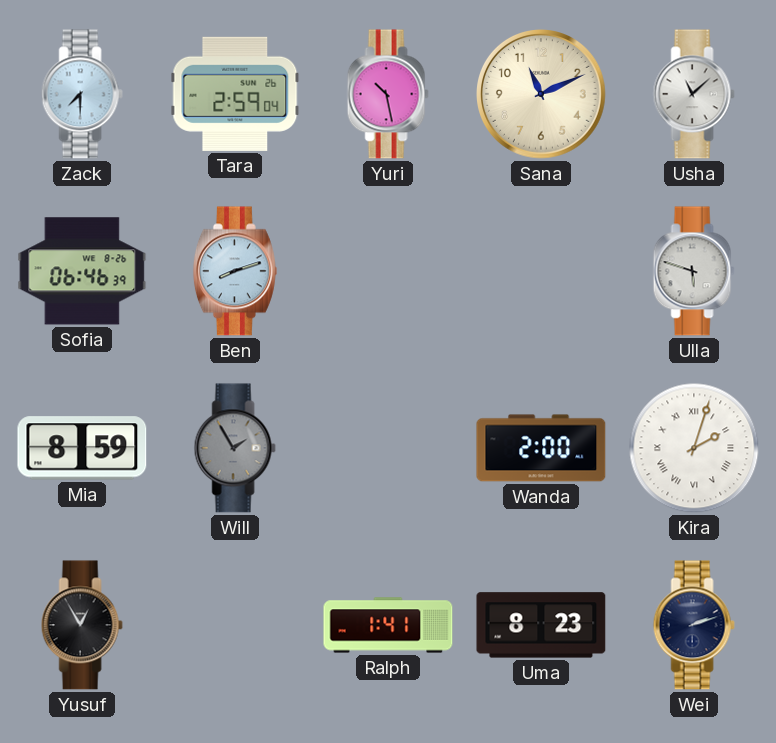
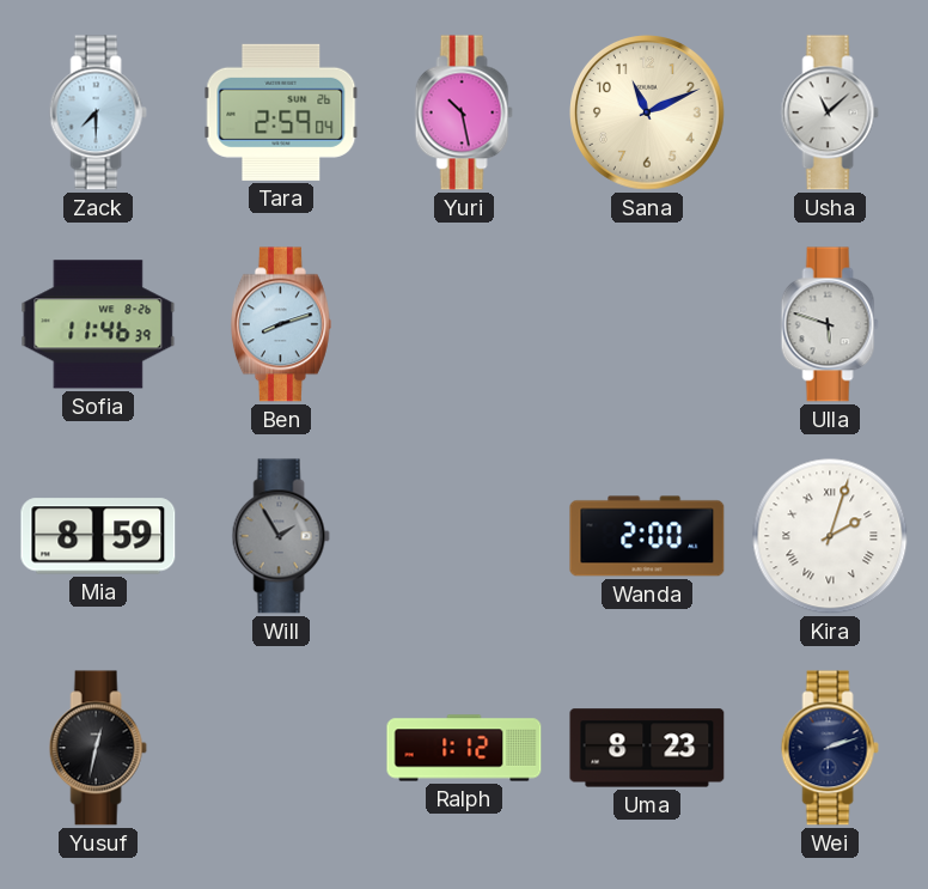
Sofia: 06:46 -> 11:46
Yusuf: 12:55 -> 12:32
Ralph: 1:41 -> 1:12
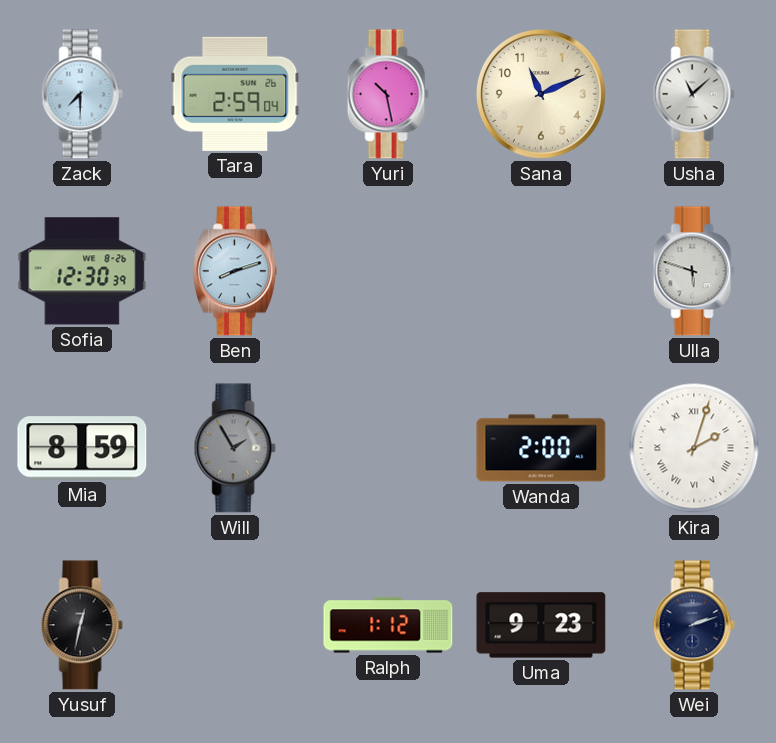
Sofia: 11:46 -> 12:30
Uma: 8:23 -> 9:23
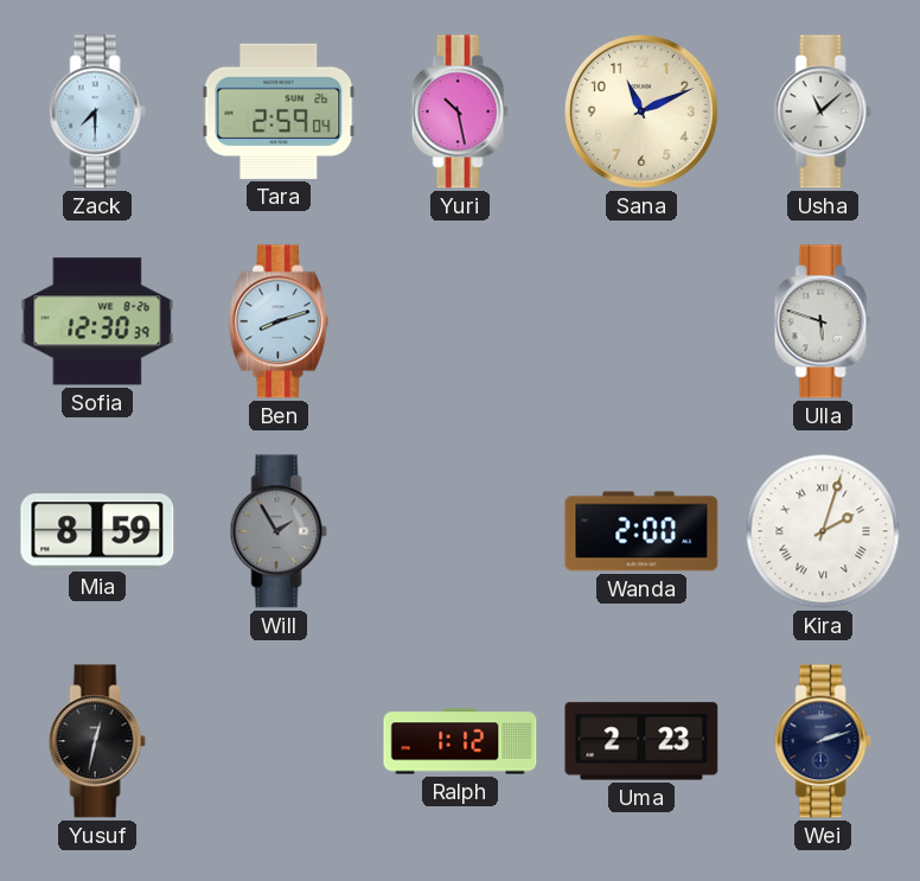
Uma: 9:23 -> 2:23
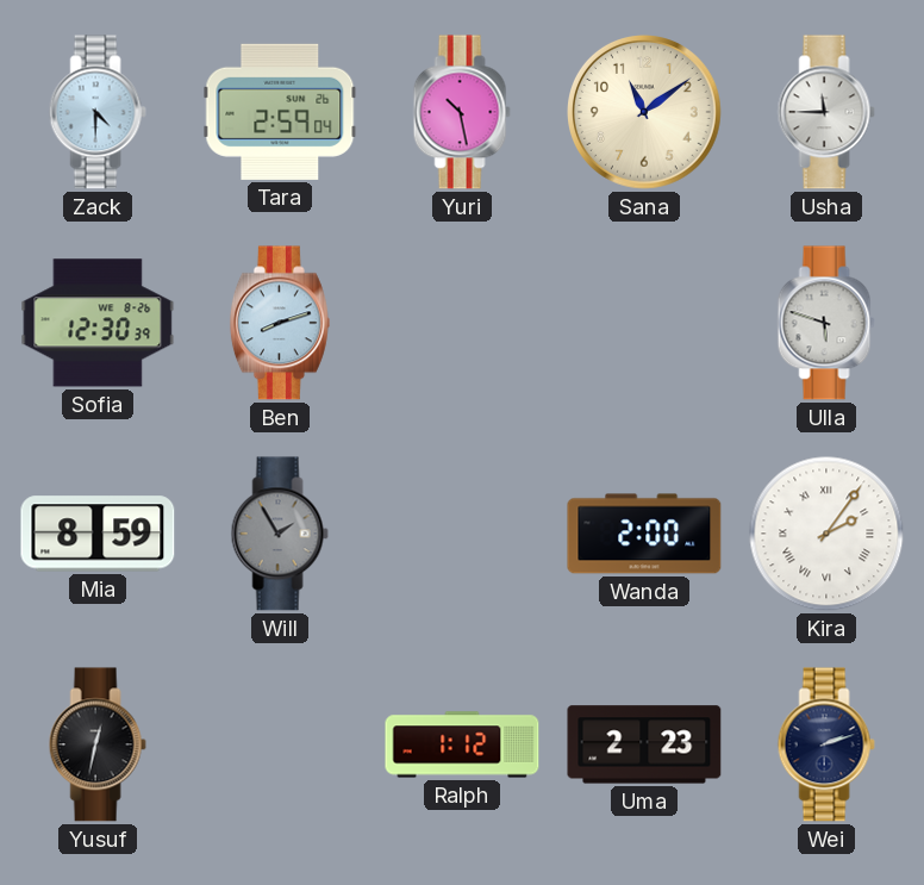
Zack: 7:30 -> 4:30
Sana: 11:11 -> 11:09
Usha: 11:08 -> 11:45
Kira: 2:03 -> 2:06
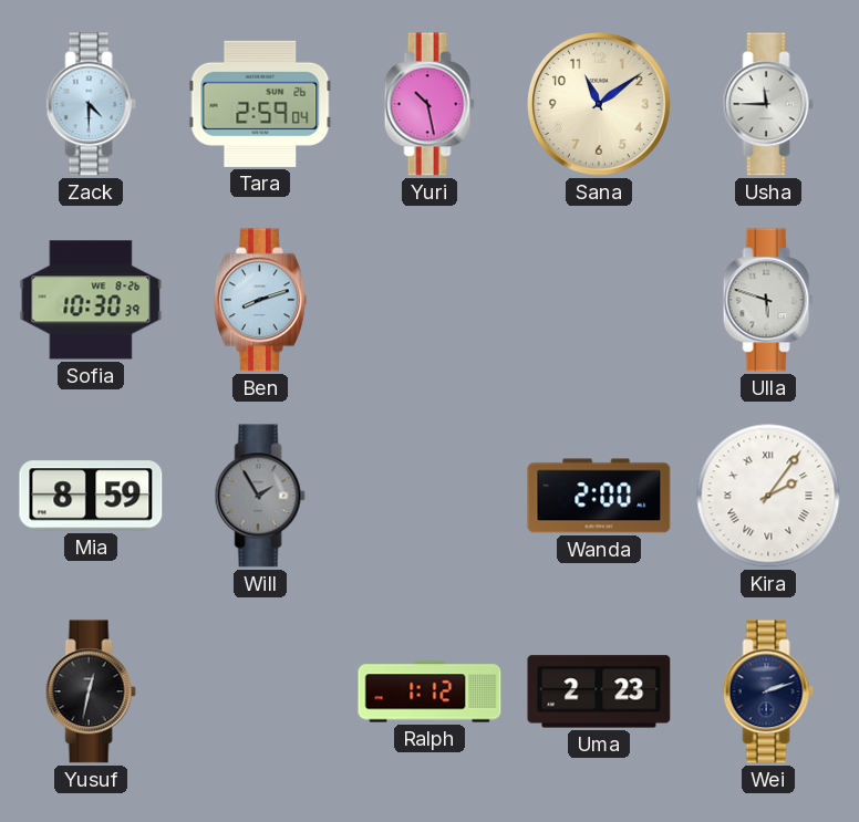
Sofia: 12:30 -> 10:30
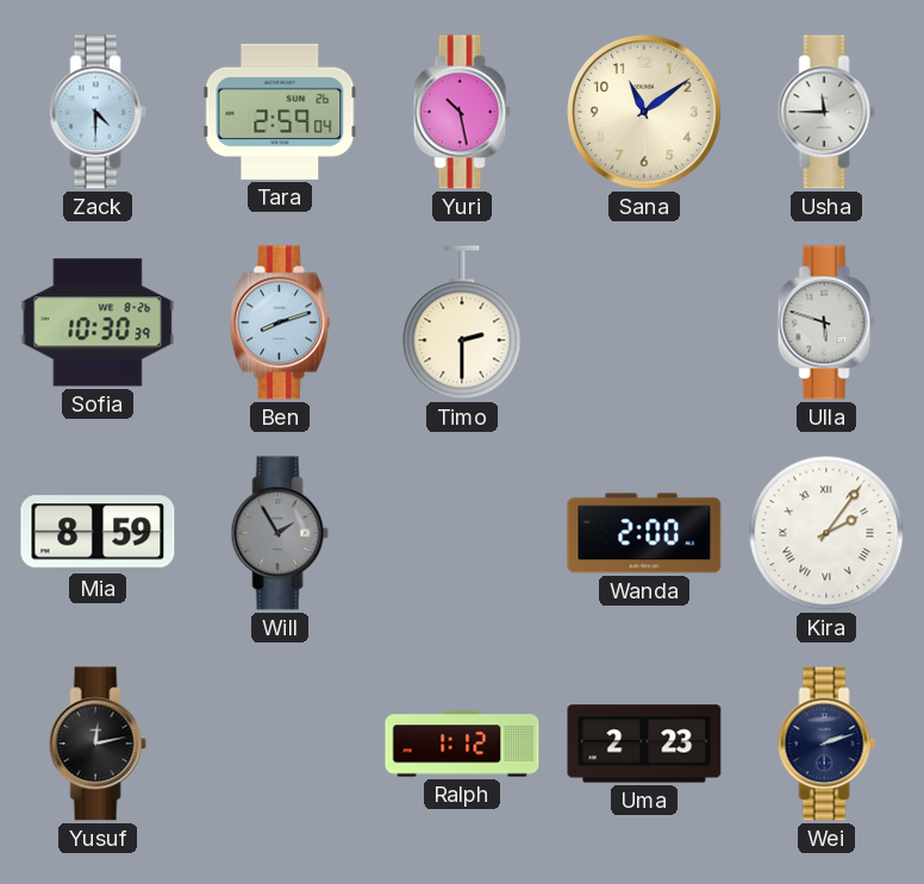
Timo: none -> 2:30
Yusuf: 12:32 -> 12:13
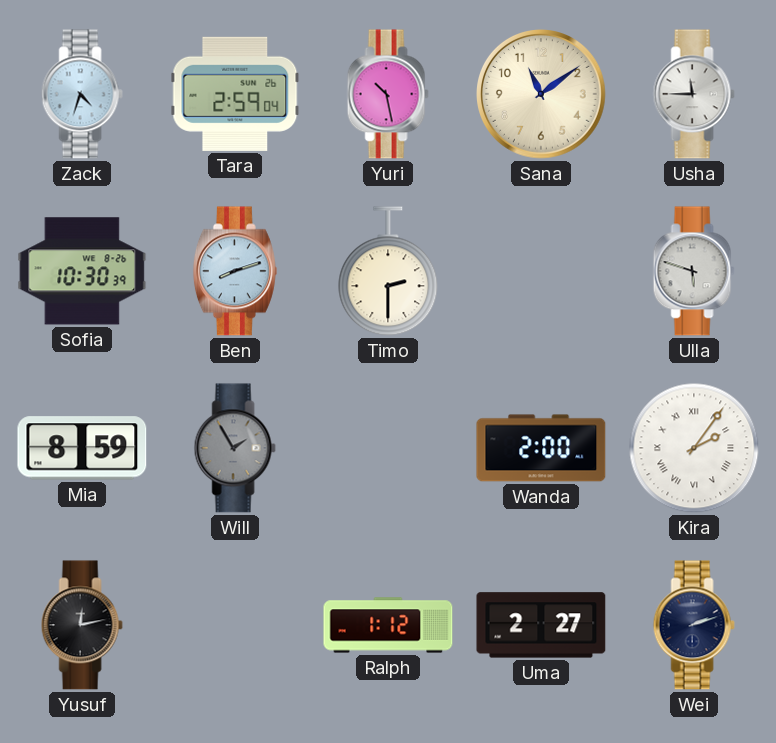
Zack: 4:30 -> 4:33
Uma: 2:23 -> 2:27
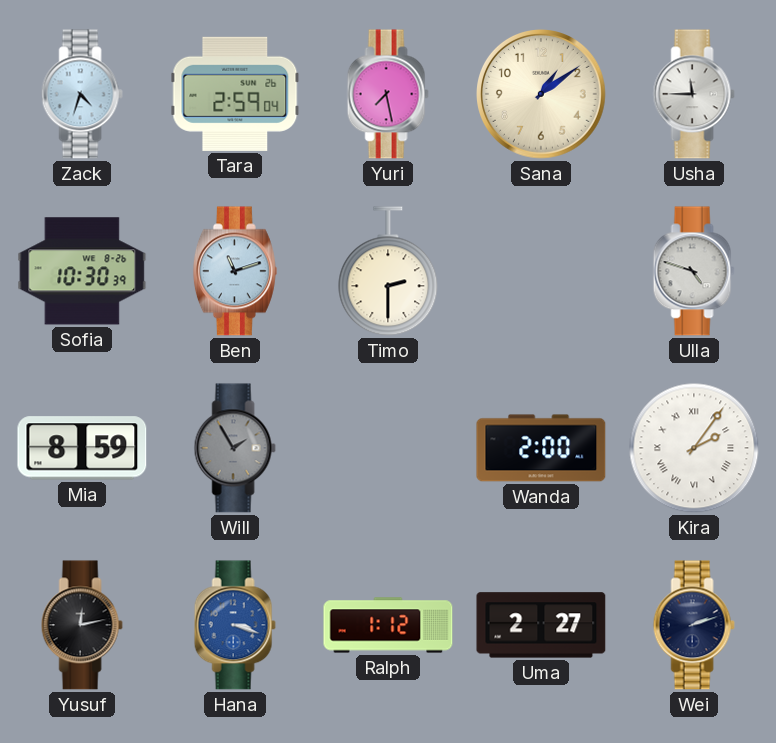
Yuri: 10:28 -> 7:28
Sana: 11:09 -> 1:09
Ben: 8:12 -> 11:12
Ulla: 5:48 -> 4:48
Hana: none -> 3:18
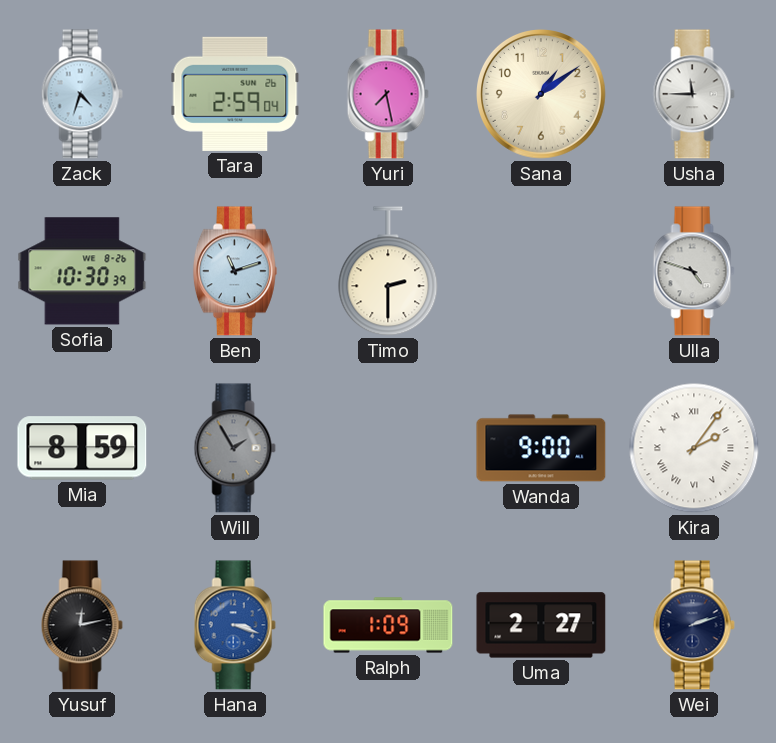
Wanda: 2:00 -> 9:00
Ralph: 1:12 -> 1:09
